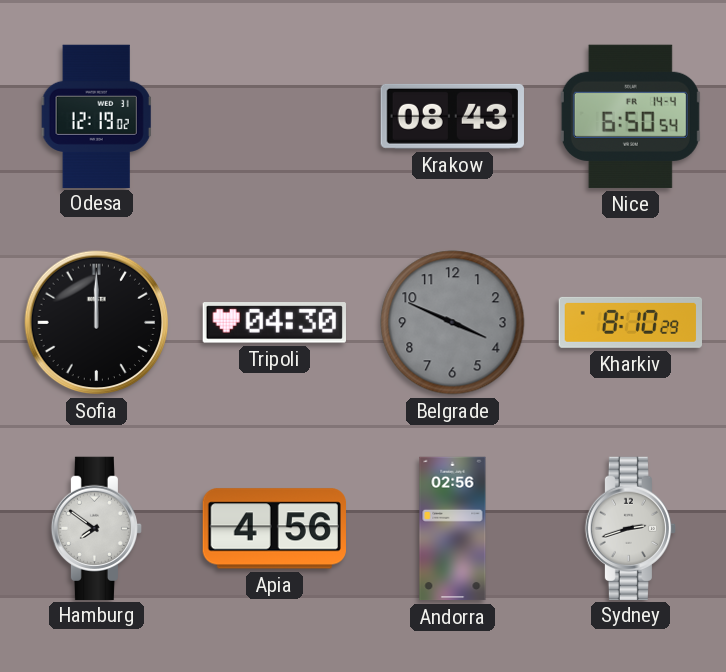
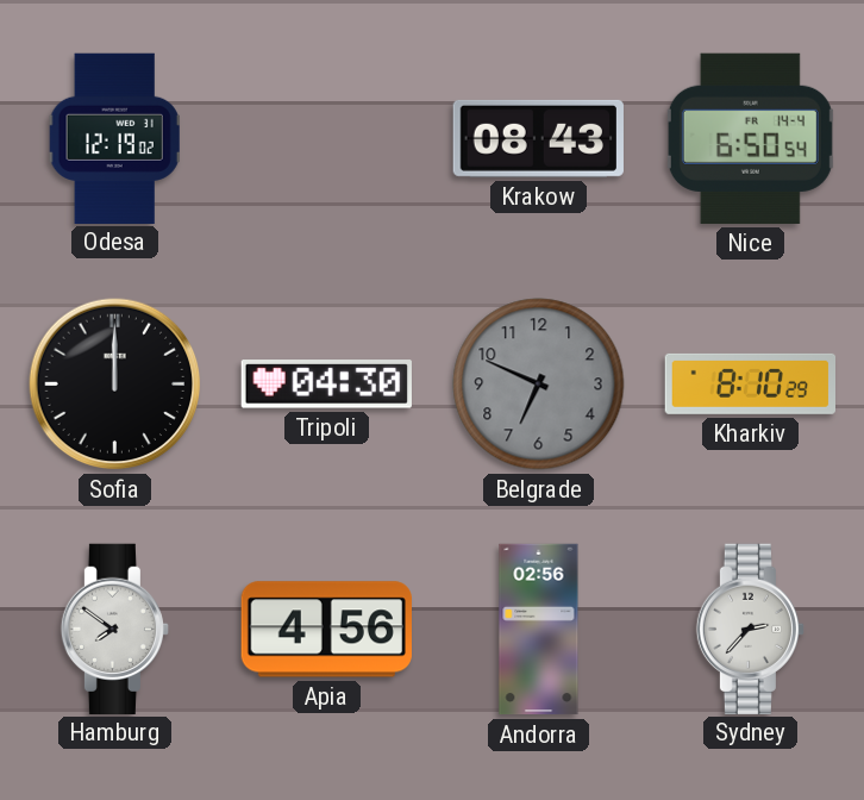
Belgrade: 3:49 -> 6:49
Sydney: 2:42 -> 2:37
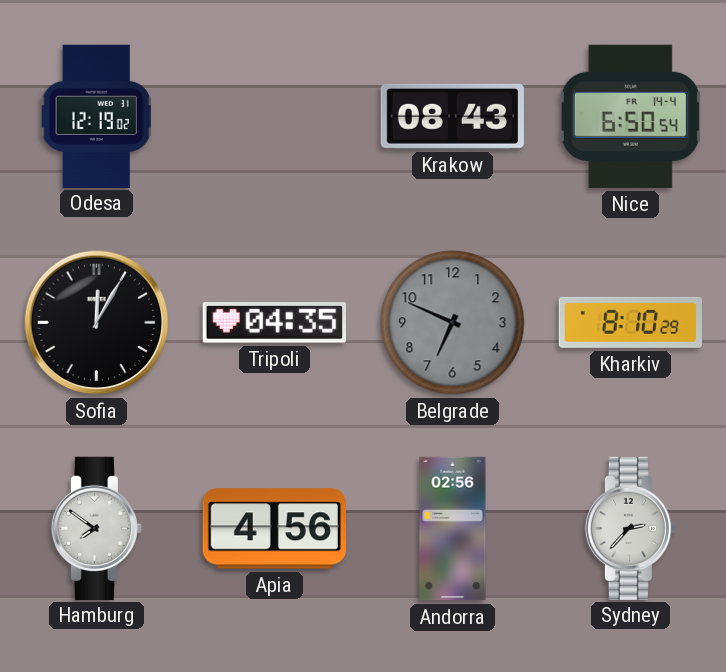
Sofia: 12:00 -> 12:05
Tripoli: 04:30 -> 04:35
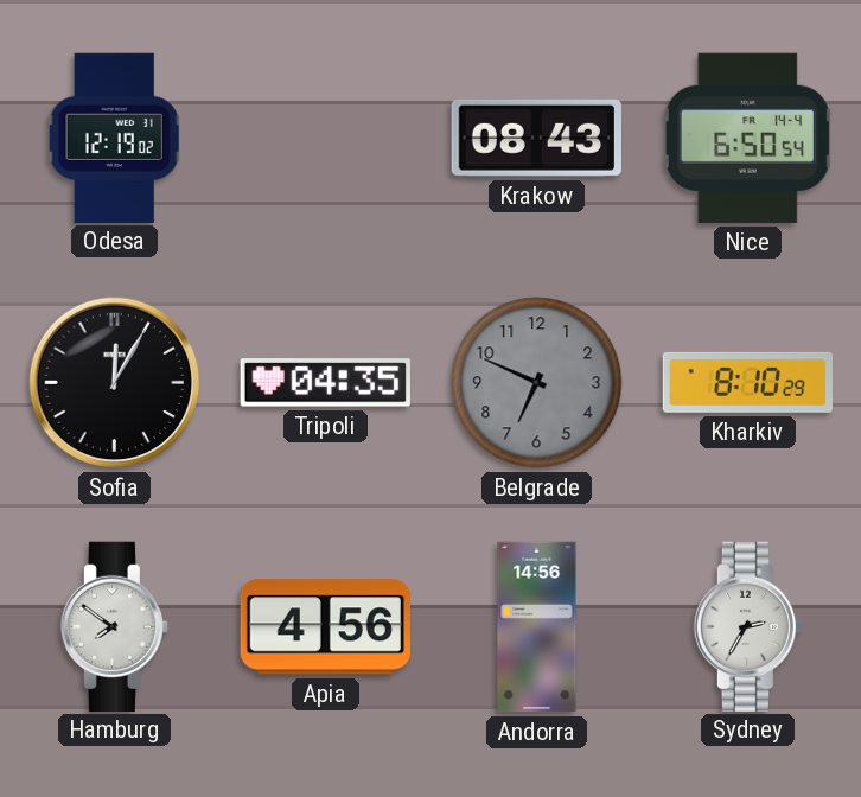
Andorra: 02:56 -> 14:56
Sydney: 2:37 -> 2:35
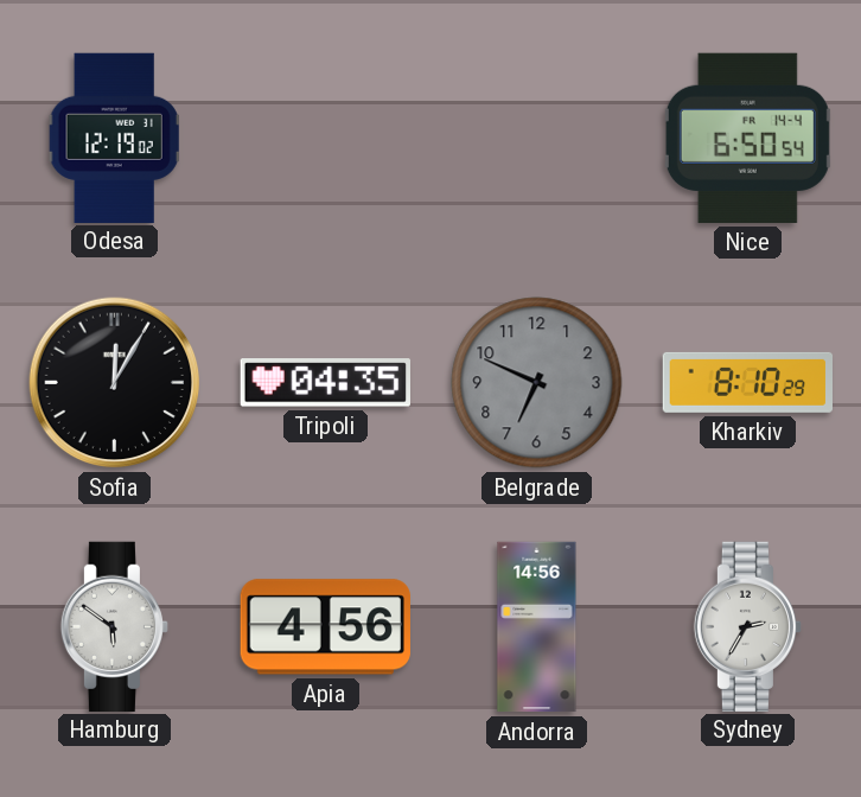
Krakow: 08:43 -> none
Hamburg: 7:51 -> 5:51
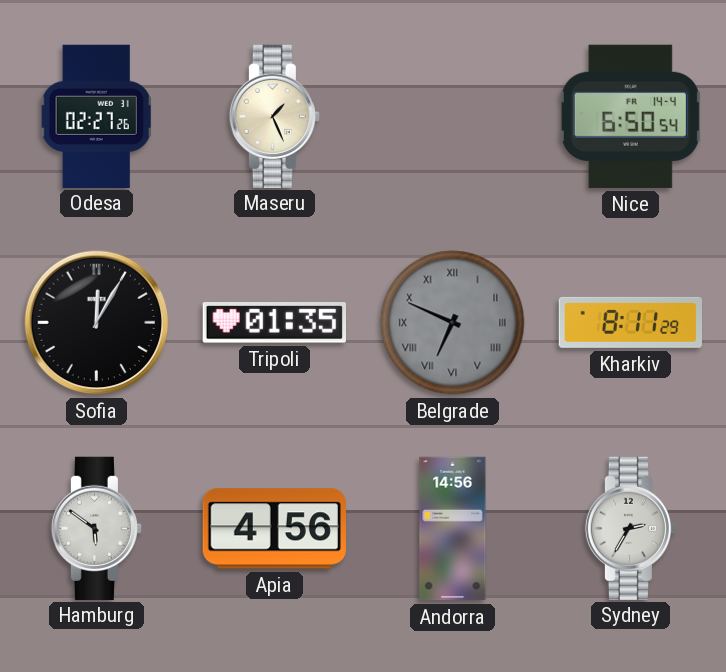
Odesa: 12:19 -> 02:27
Maseru: none -> 1:26
Tripoli: 04:35 -> 01:35
Belgrade numerals: Arabic -> Roman
Kharkiv: 8:10 -> 8:11
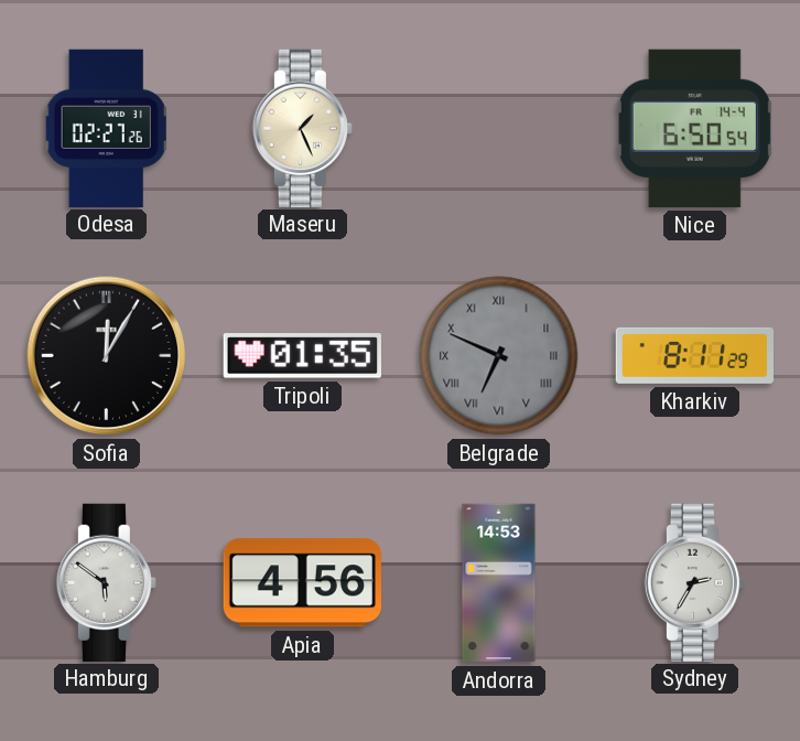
Andorra: 14:56 -> 14:53
